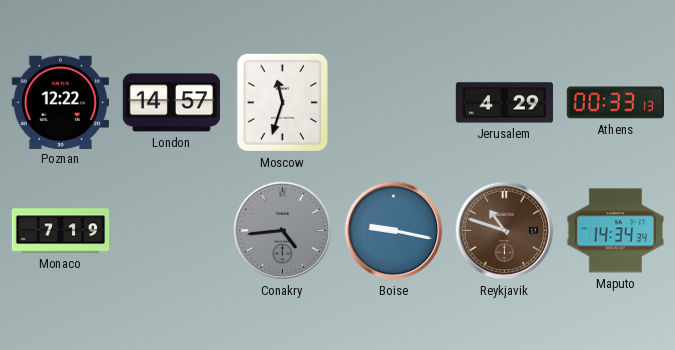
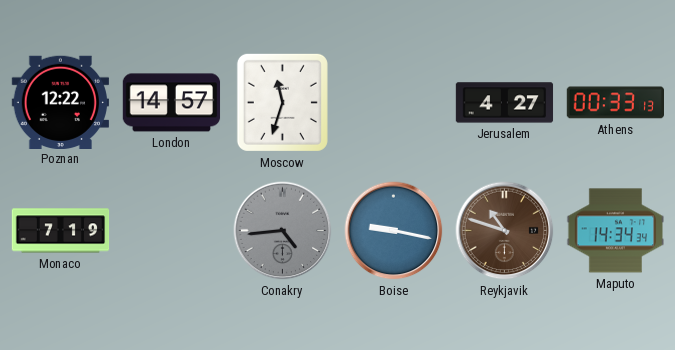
Jerusalem: 4:29 -> 4:27
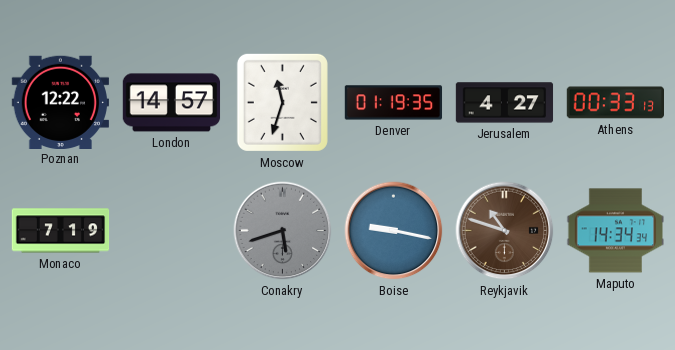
Denver: none -> 01:19
Conakry: 4:44 -> 5:42
